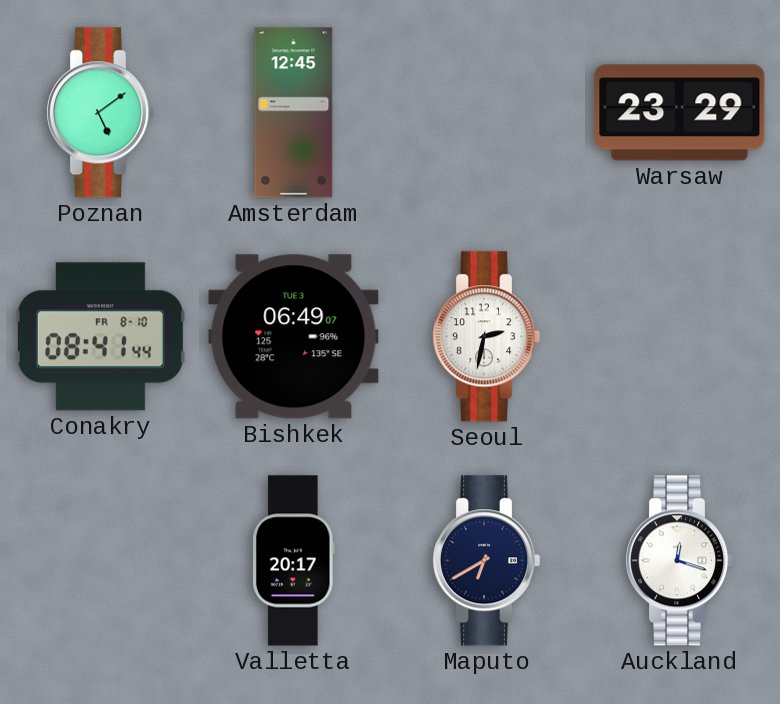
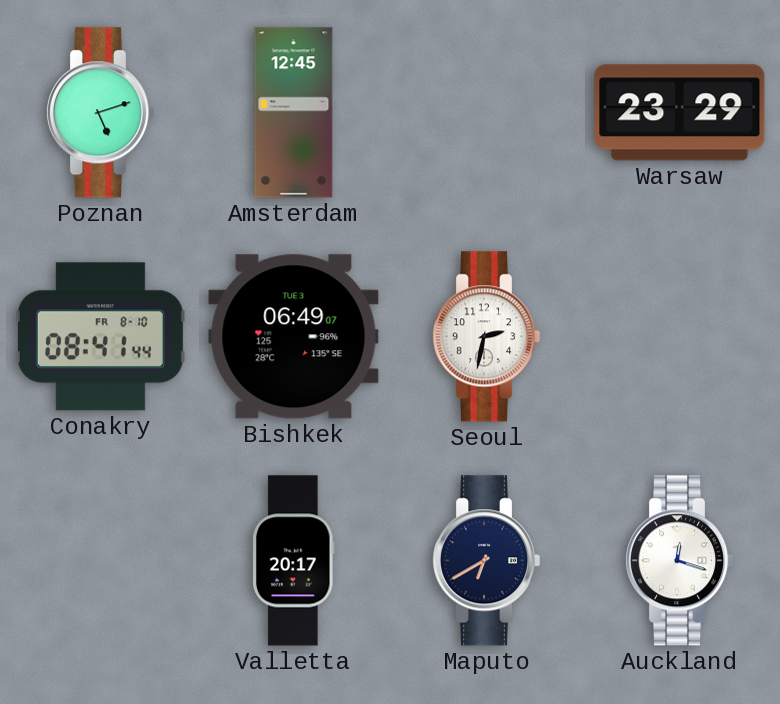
Poznan: 5:09 -> 5:12
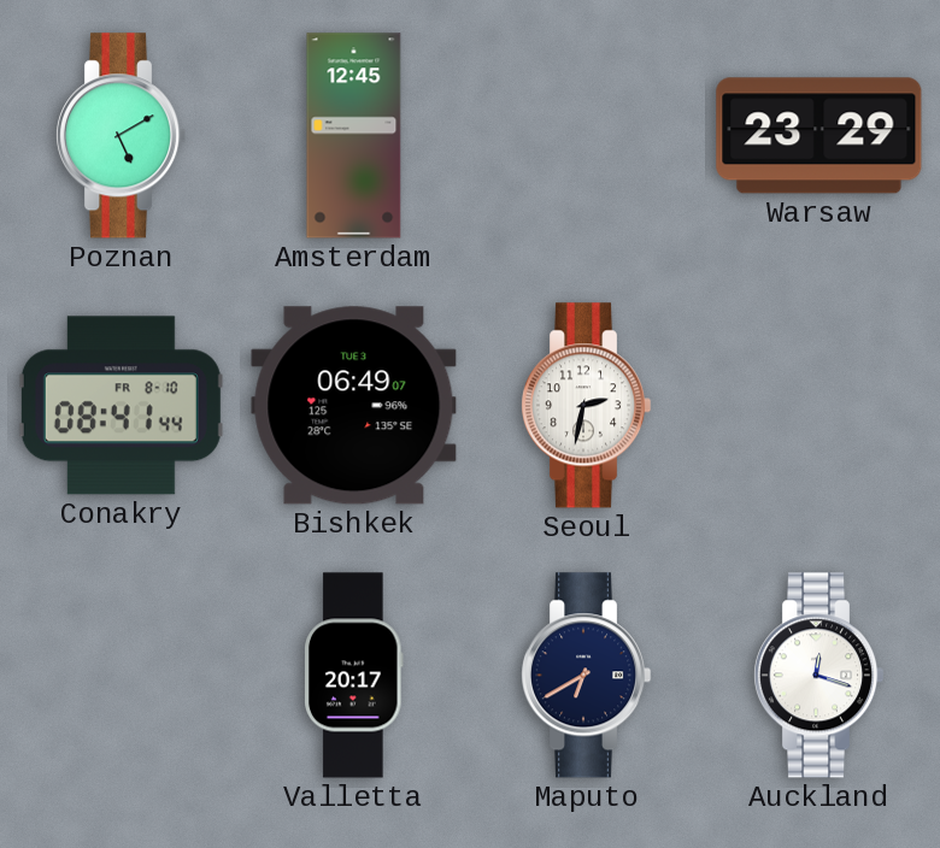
Poznan: 5:12 -> 5:10
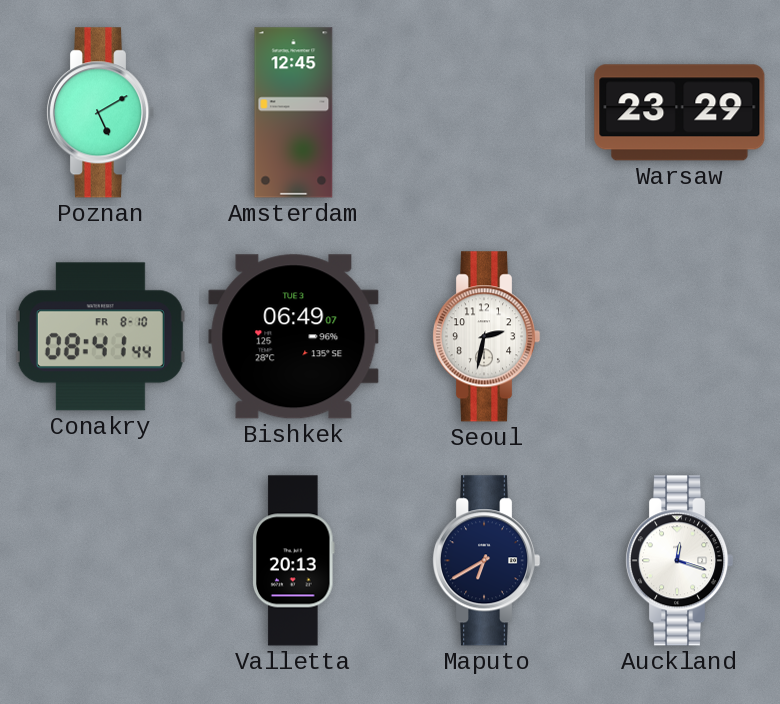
Valletta: 20:17 -> 20:13
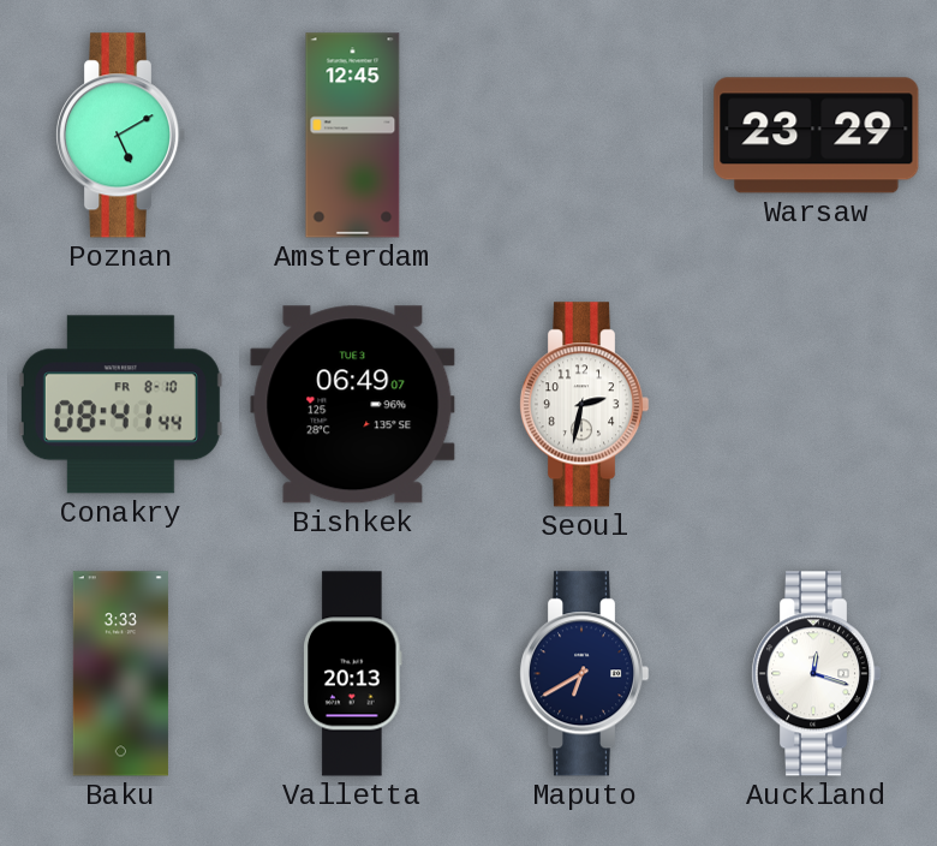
Baku: none -> 3:33
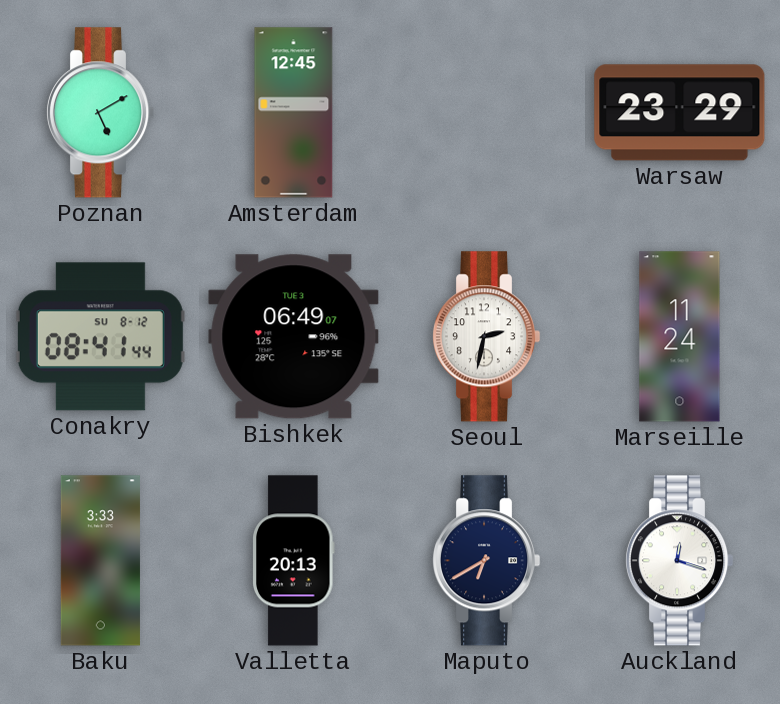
Conakry date: FR 8-10 -> SU 8-12
Marseille: none -> 11:24
